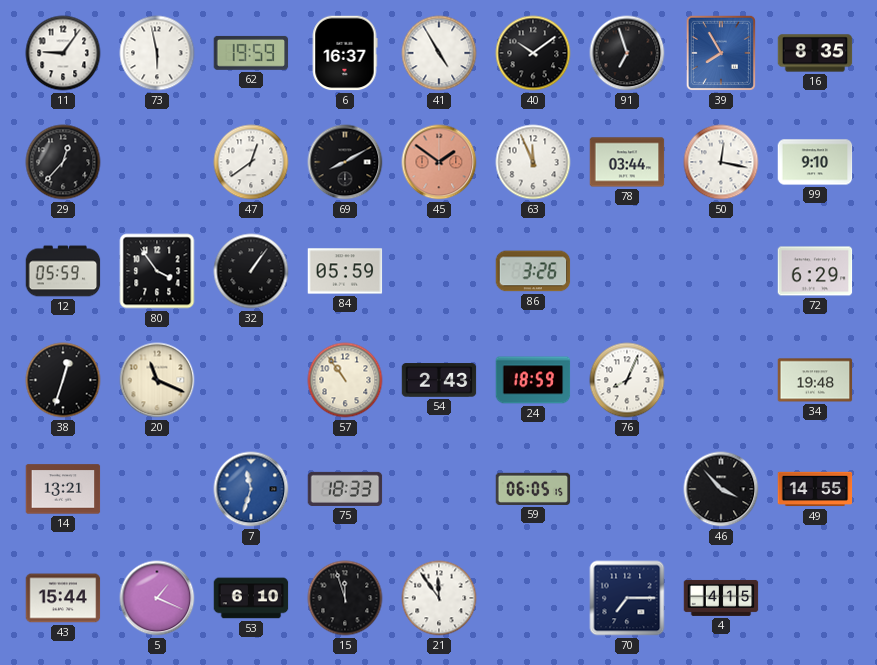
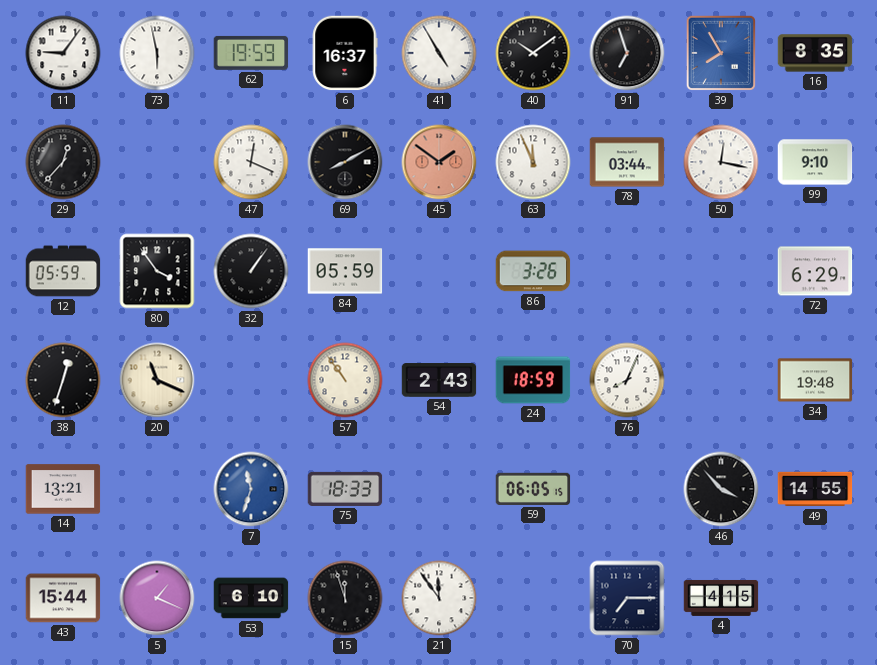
47: 12:39 -> 12:19
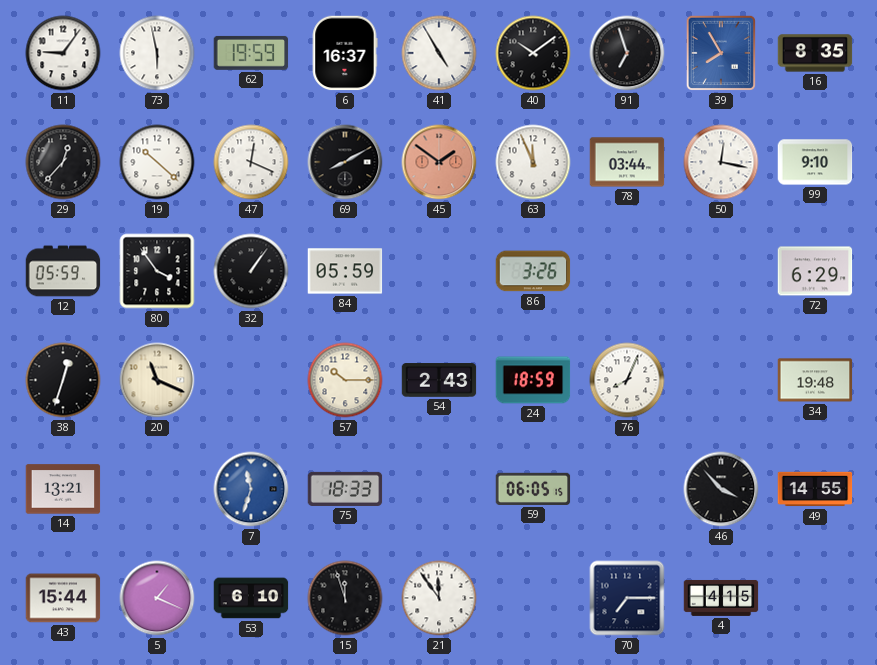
19: none -> 10:22
57: 10:54 -> 10:15
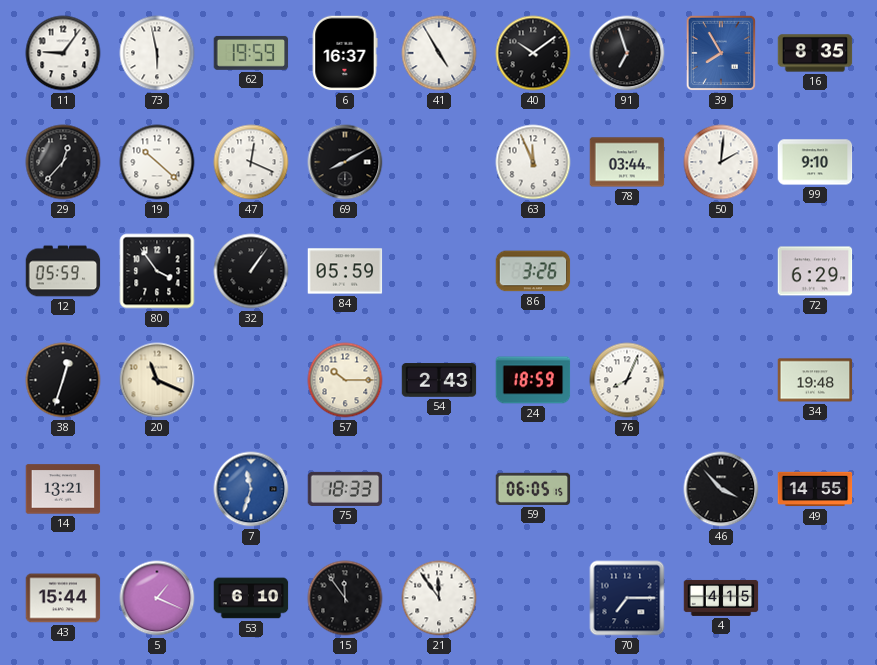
45: 1:51 -> none
50: 12:17 -> 2:01
15: 11:57 -> 11:54
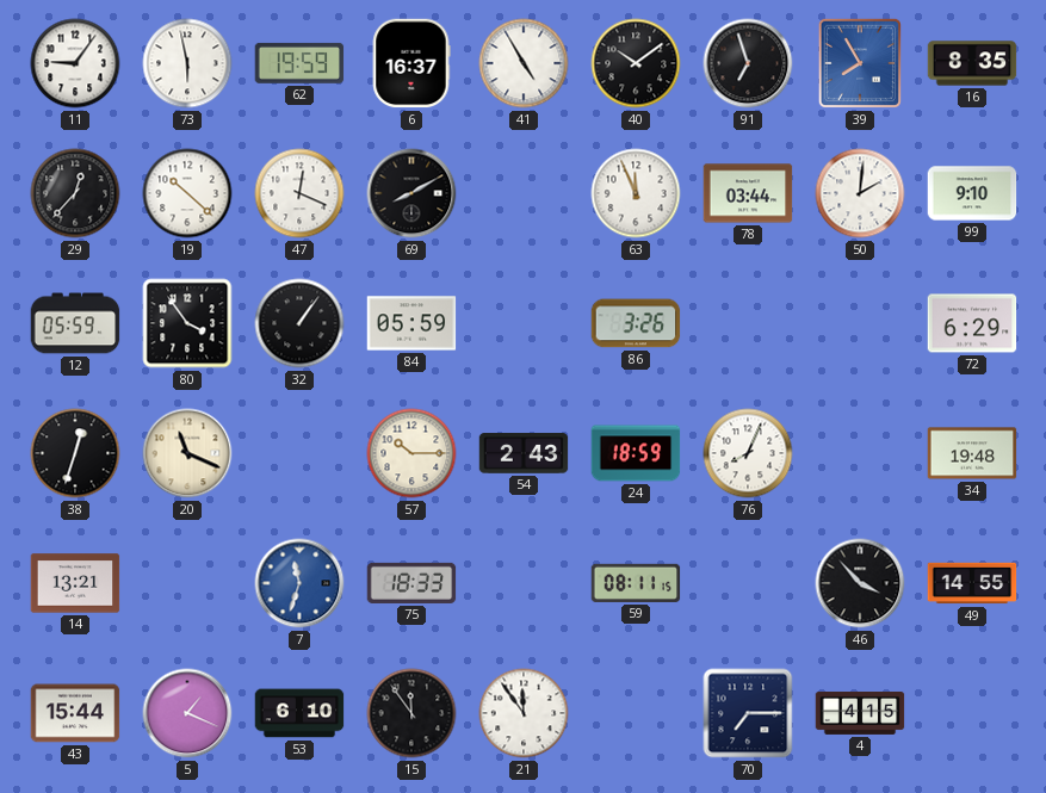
59: 06:05 -> 08:11
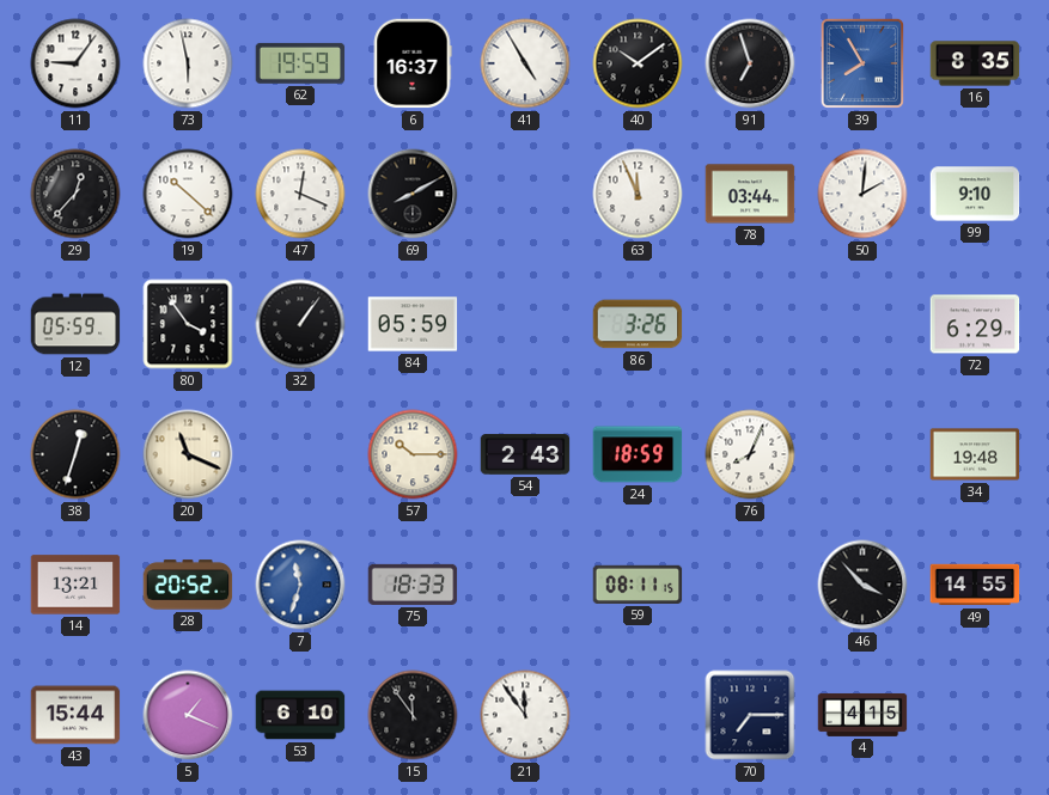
28: none -> 20:52
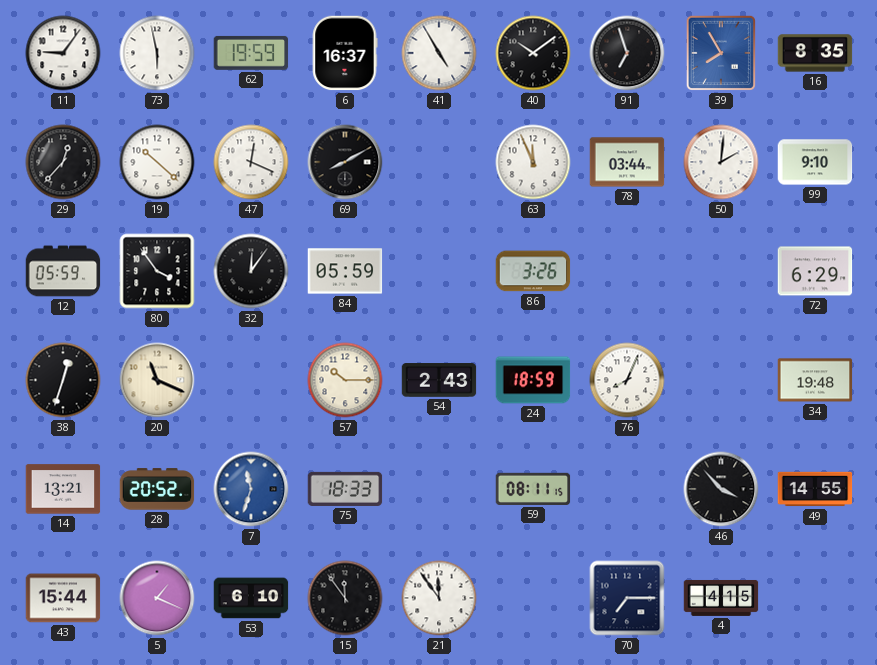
32: 1:06 -> 12:06
